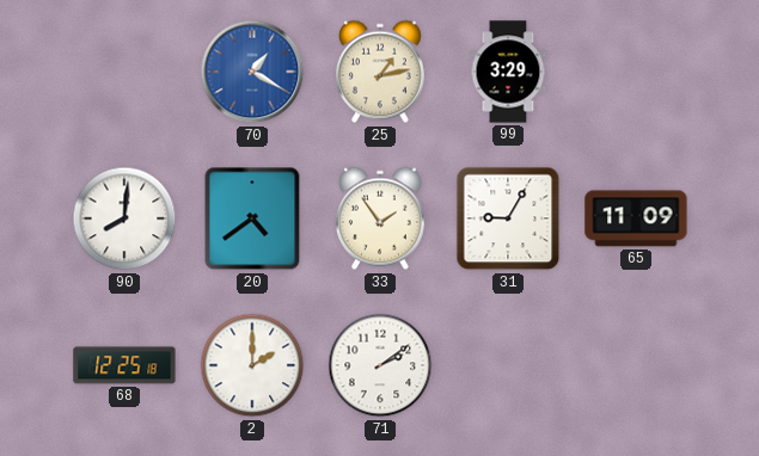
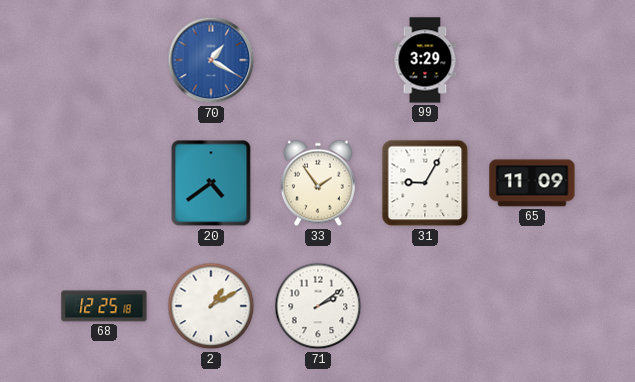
25: 1:13 -> none
90: 8:01 -> none
2: 2:00 -> 1:10
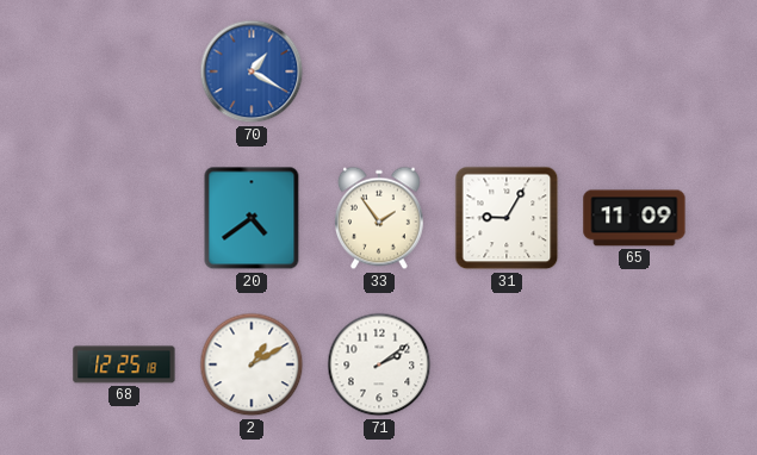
99: 3:29 -> none
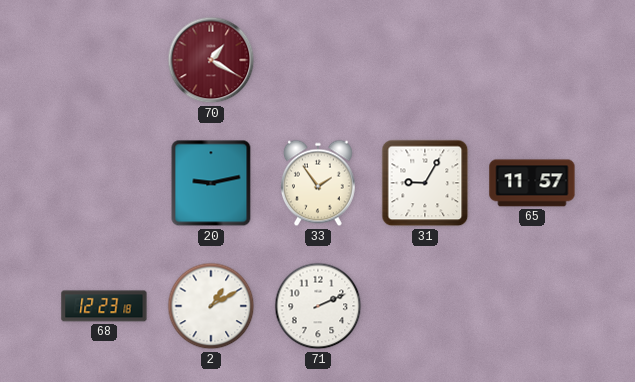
70 dial: blue -> burgundy
20: 4:39 -> 9:13
65: 11:09 -> 11:57
68: 12:25 -> 12:23
71: 2:09 -> 2:11
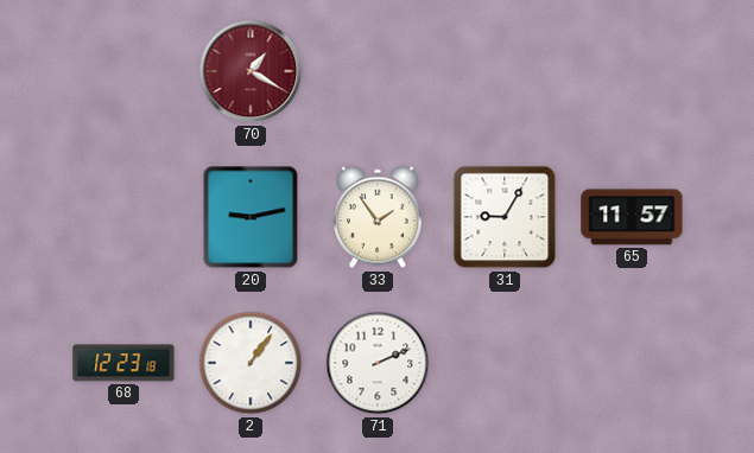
2: 1:10 -> 1:06
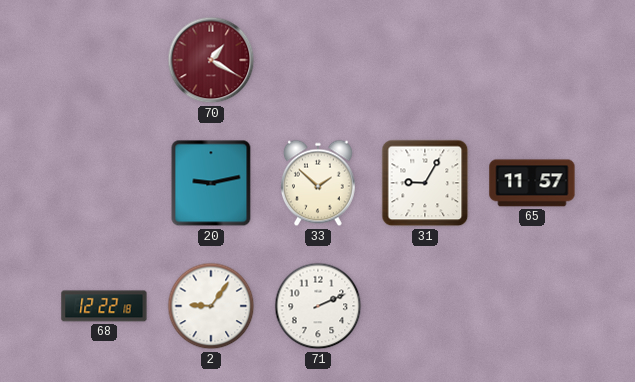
33: 1:54 -> 1:52
68: 12:23 -> 12:22
2: 1:06 -> 9:06
